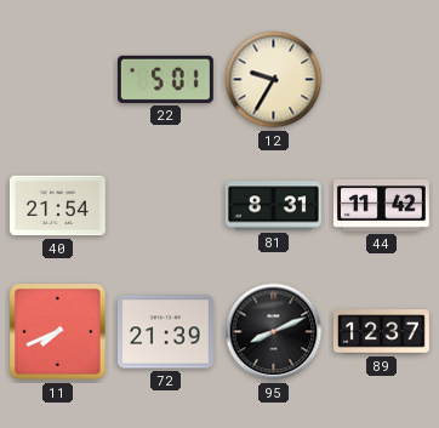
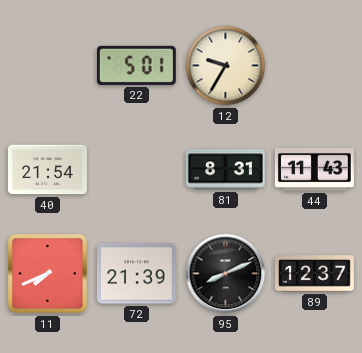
44: 11:42 -> 11:43
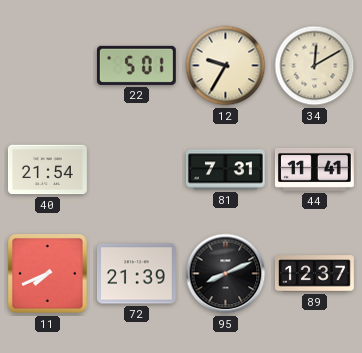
34: none -> 12:10
81: 8:31 -> 7:31
44: 11:43 -> 11:41
